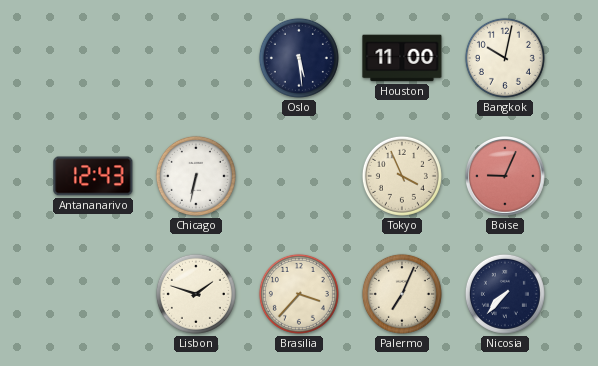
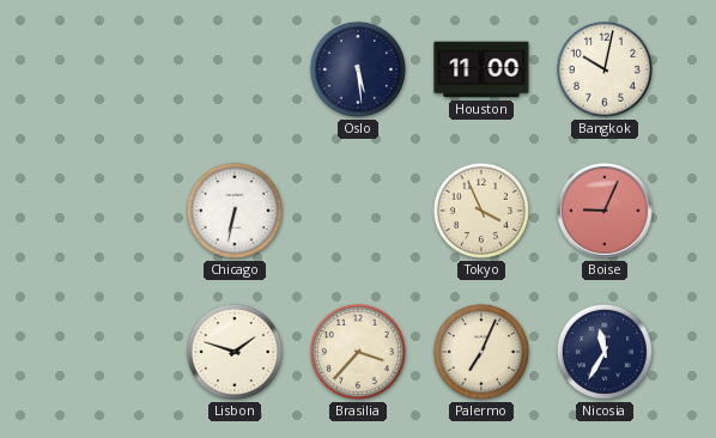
Antananarivo: 12:43 -> none
Nicosia: 7:37 -> 11:35
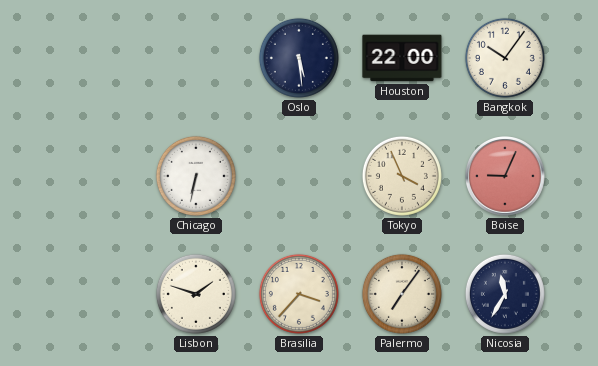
Houston: 11:00 -> 22:00
Bangkok: 10:02 -> 10:06
Palermo: 7:04 -> 7:06
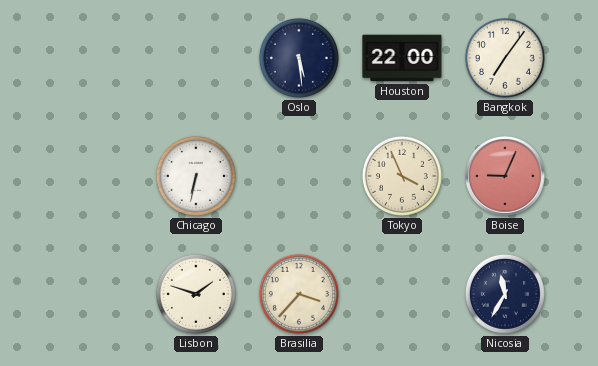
Bangkok: 10:06 -> 7:06
Palermo: 7:06 -> none
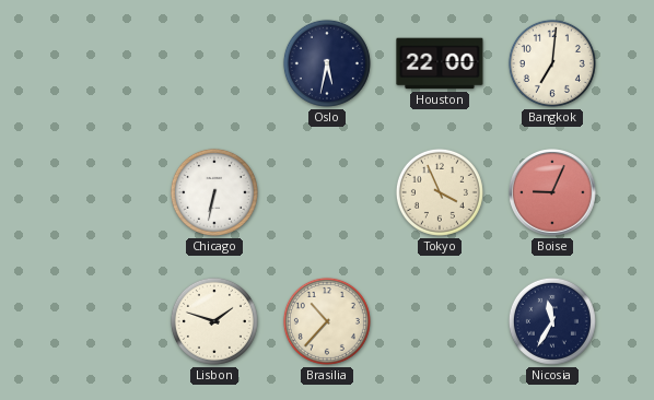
Oslo: 5:29 -> 5:32
Bangkok: 7:06 -> 7:01
Brasilia: 3:37 -> 10:37
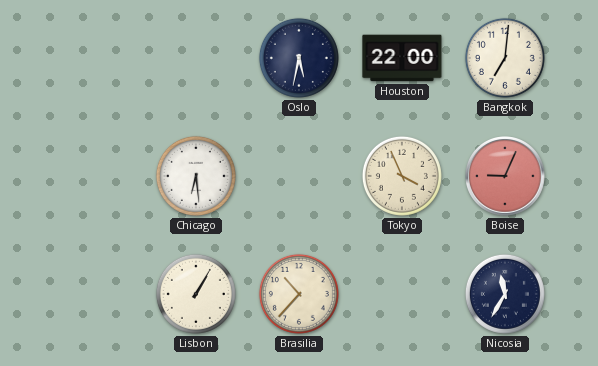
Chicago: 6:32 -> 6:29
Lisbon: 1:48 -> 1:05
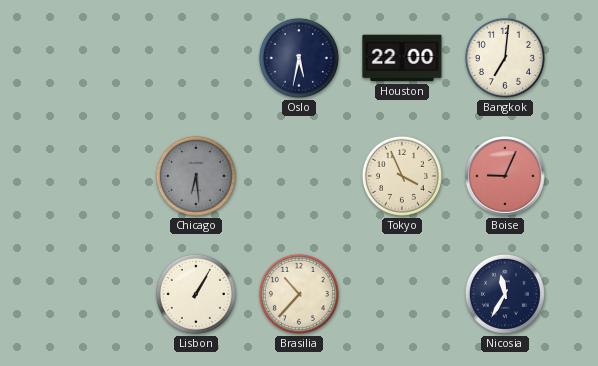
Chicago dial: white -> grey
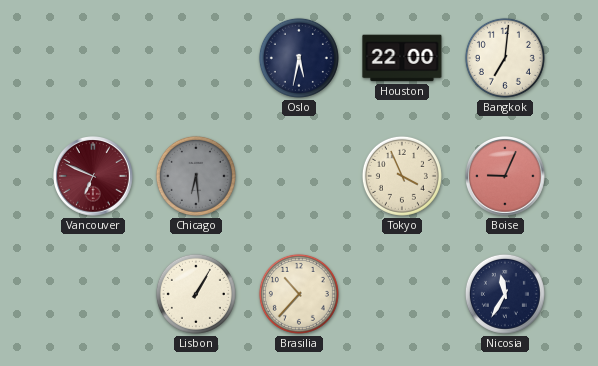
Vancouver: none -> 6:49
